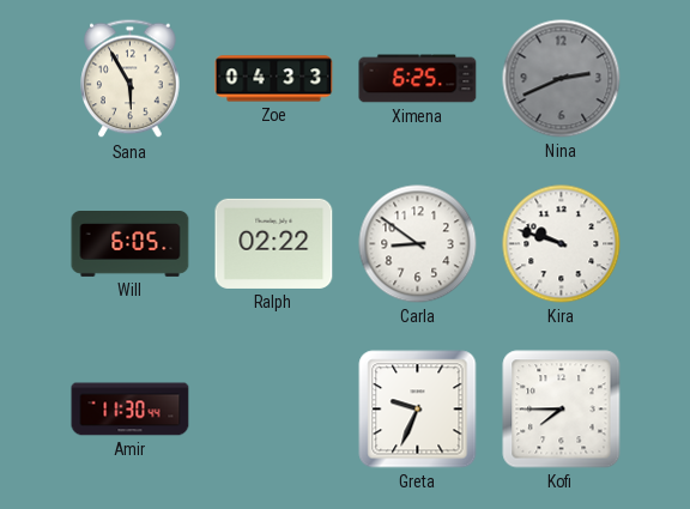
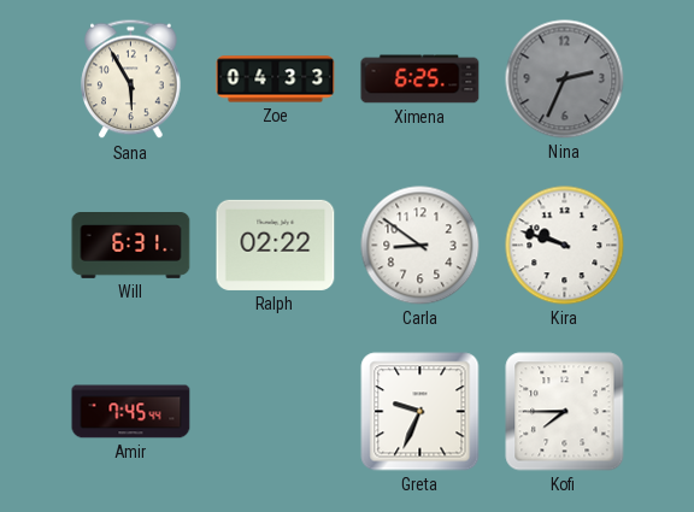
Nina: 2:41 -> 2:34
Will: 6:05 -> 6:31
Amir: 11:30 -> 7:45
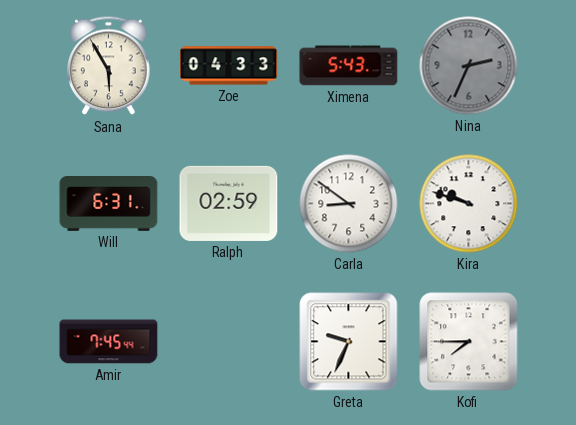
Ximena: 6:25 -> 5:43
Ralph: 02:22 -> 02:59
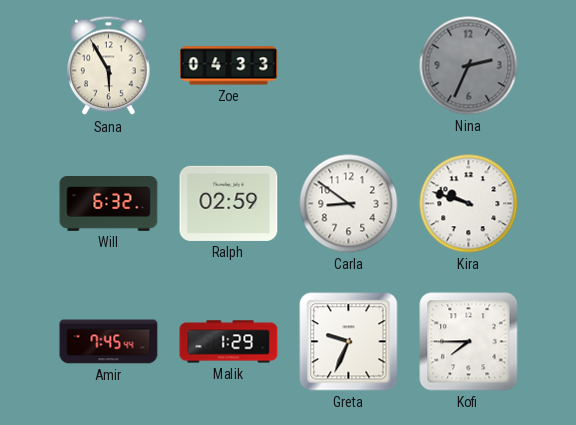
Ximena: 5:43 -> none
Will: 6:31 -> 6:32
Malik: none -> 1:29
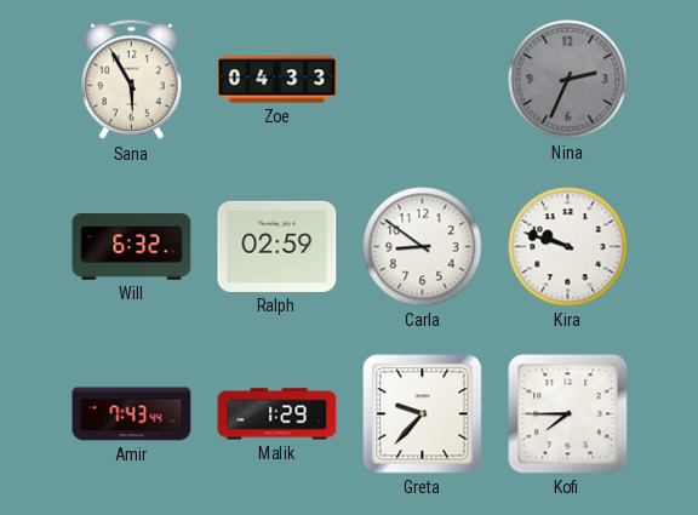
Amir: 7:45 -> 7:43
Greta: 9:34 -> 9:37
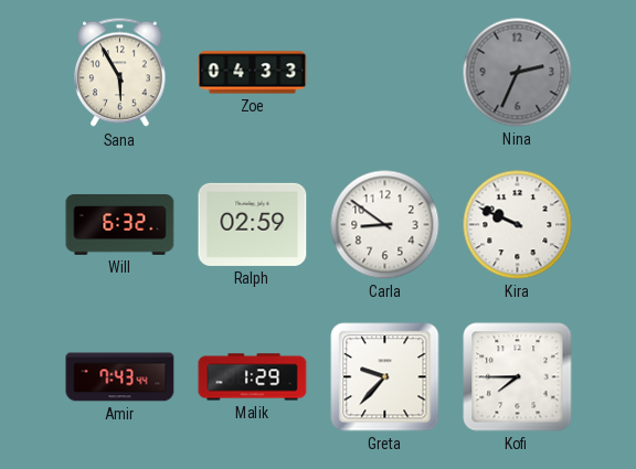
Kira: 9:48 -> 9:49
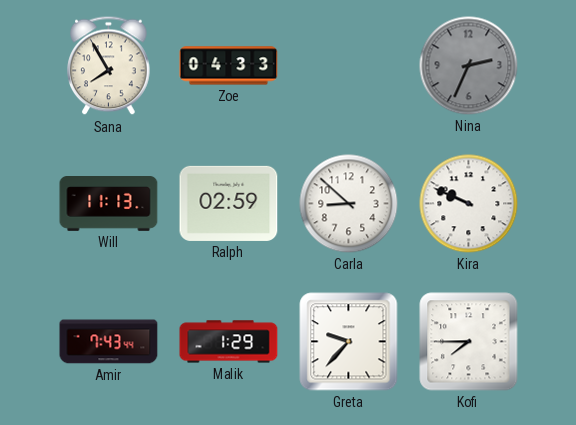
Sana: 5:55 -> 7:55
Will: 6:32 -> 11:13
Carla: 8:51 -> 8:52
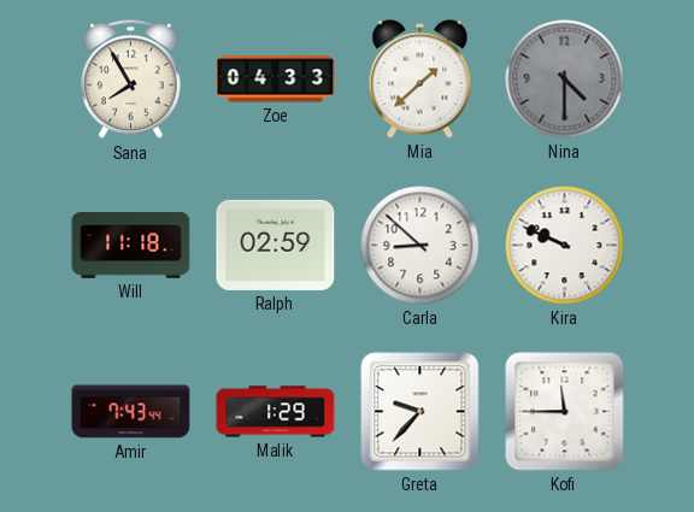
Mia: none -> 1:38
Nina: 2:34 -> 4:30
Will: 11:13 -> 11:18
Kofi: 7:45 -> 11:45
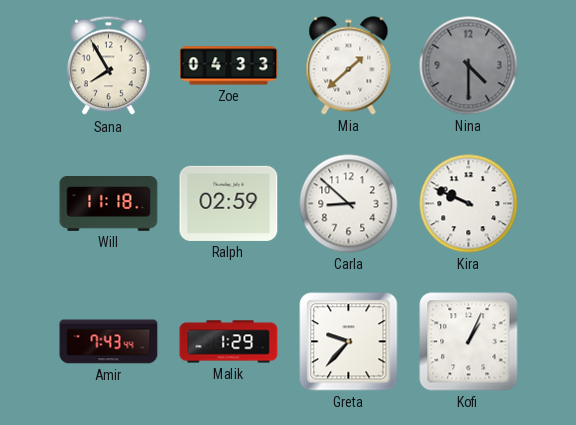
Kofi: 11:45 -> 1:04
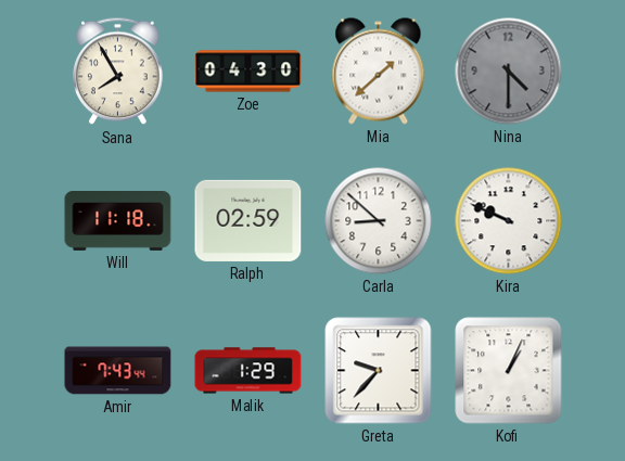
Zoe: 04:33 -> 04:30
